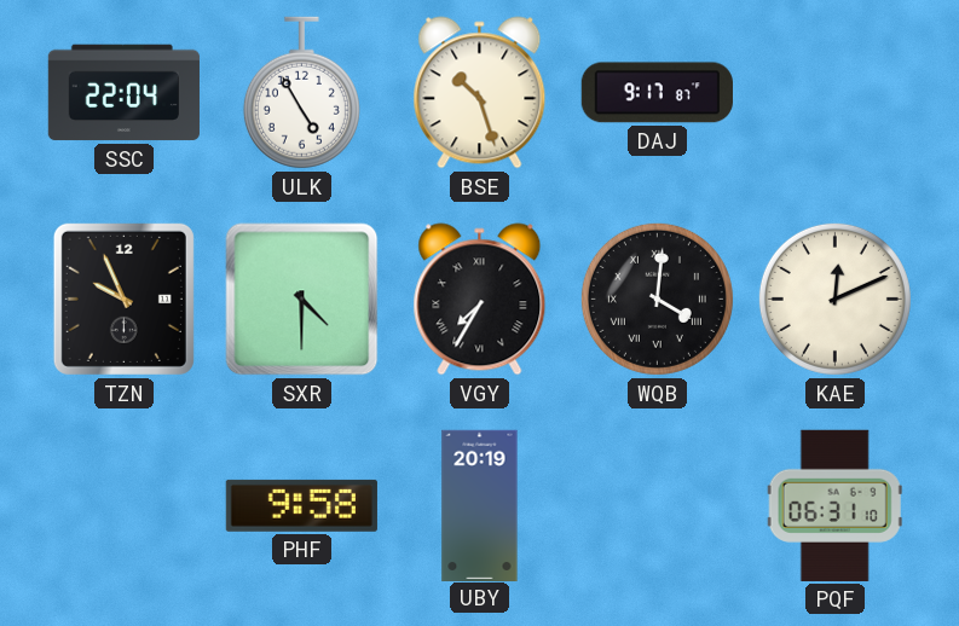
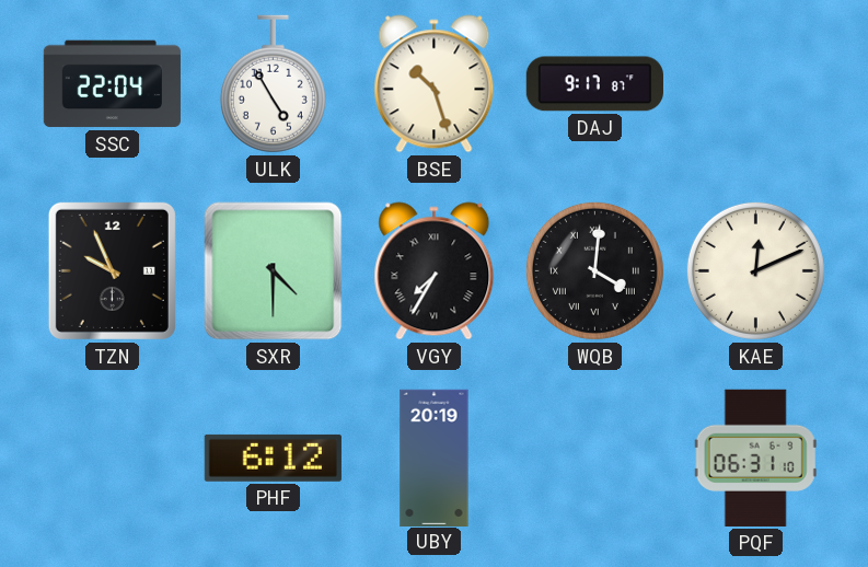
PHF: 9:58 -> 6:12
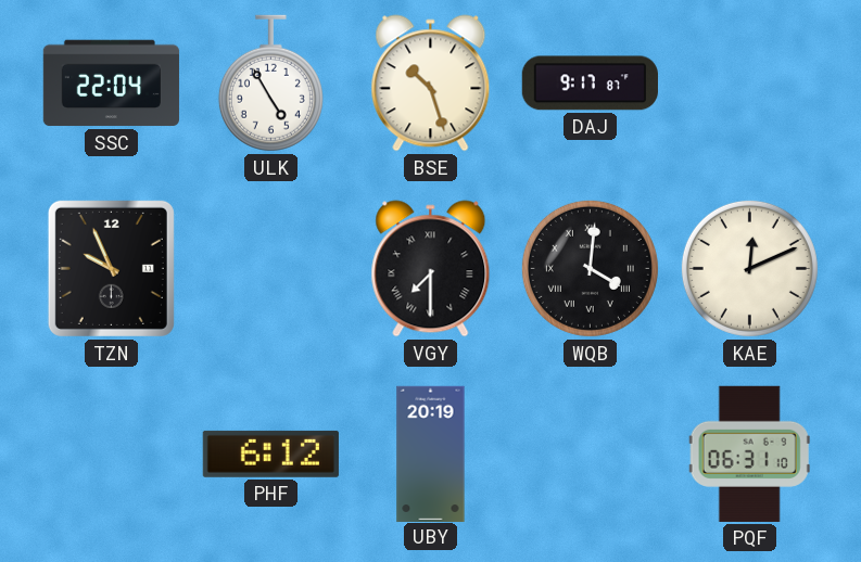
SXR: 4:30 -> none
VGY: 7:35 -> 7:30
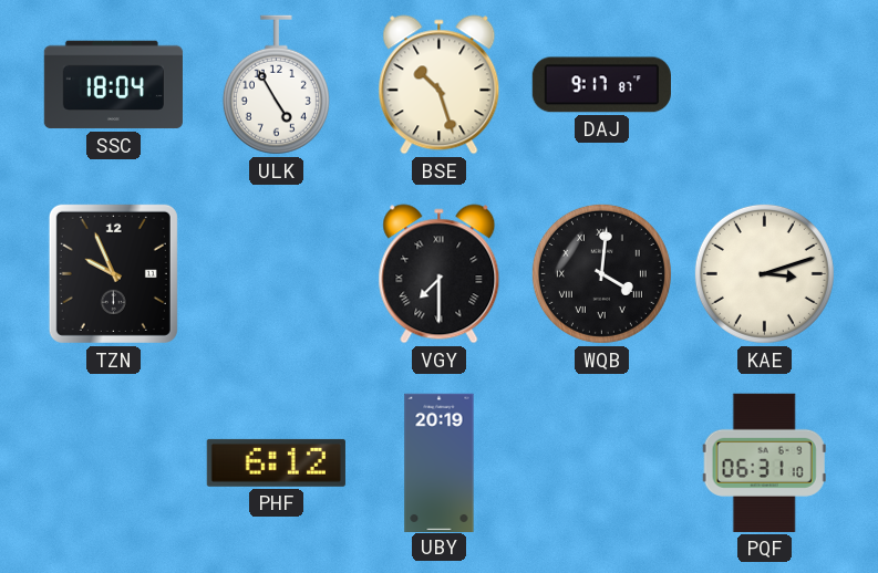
SSC: 22:04 -> 18:04
KAE: 12:11 -> 3:12
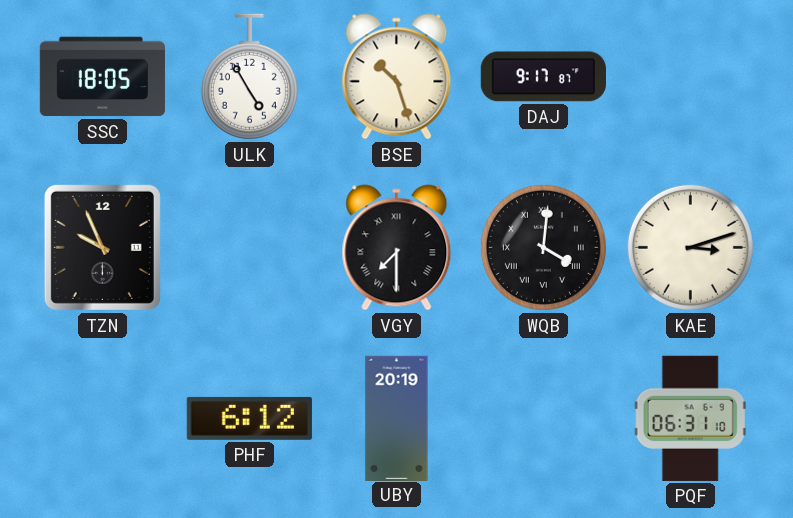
SSC: 18:04 -> 18:05
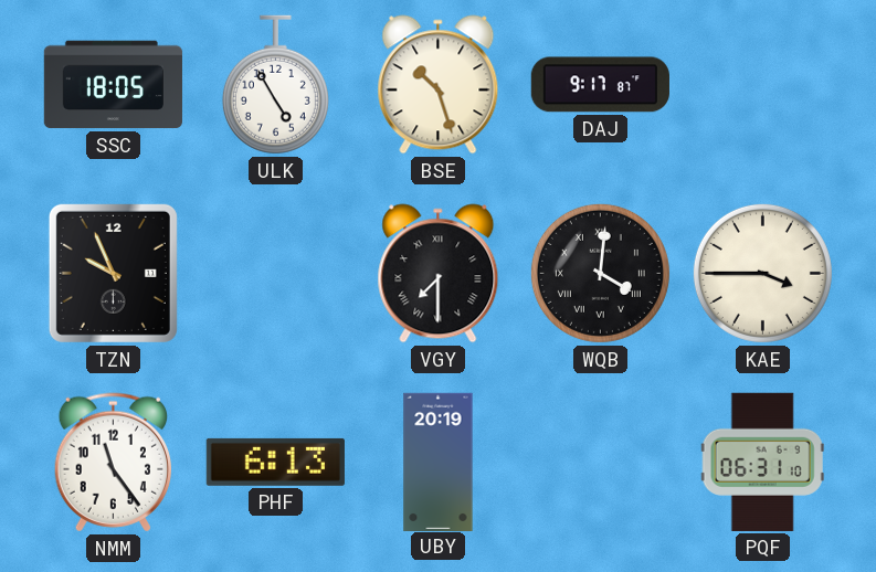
KAE: 3:12 -> 3:45
NMM: none -> 11:24
PHF: 6:12 -> 6:13
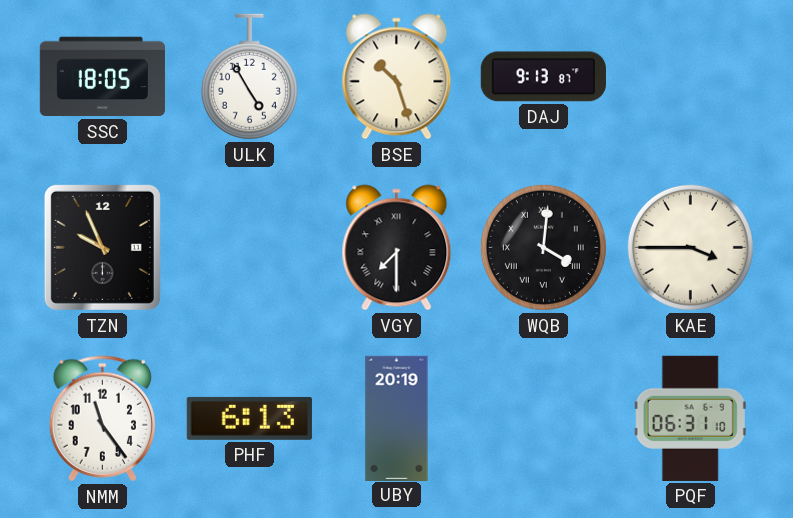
DAJ: 9:17 -> 9:13
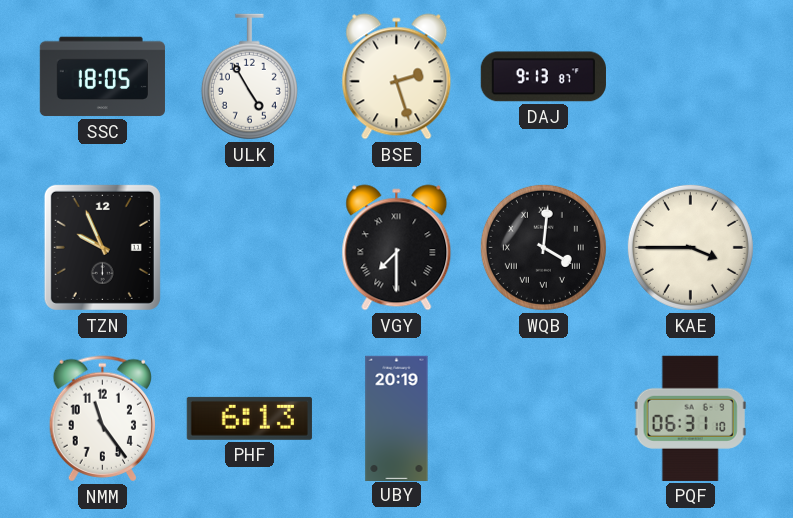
BSE: 10:27 -> 2:27
